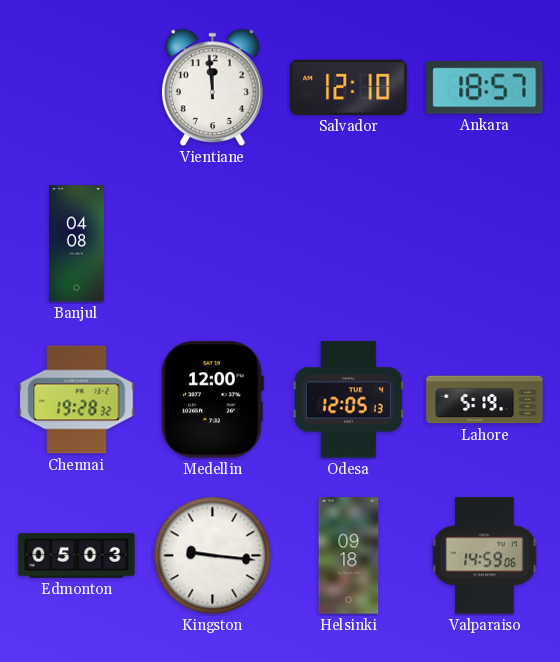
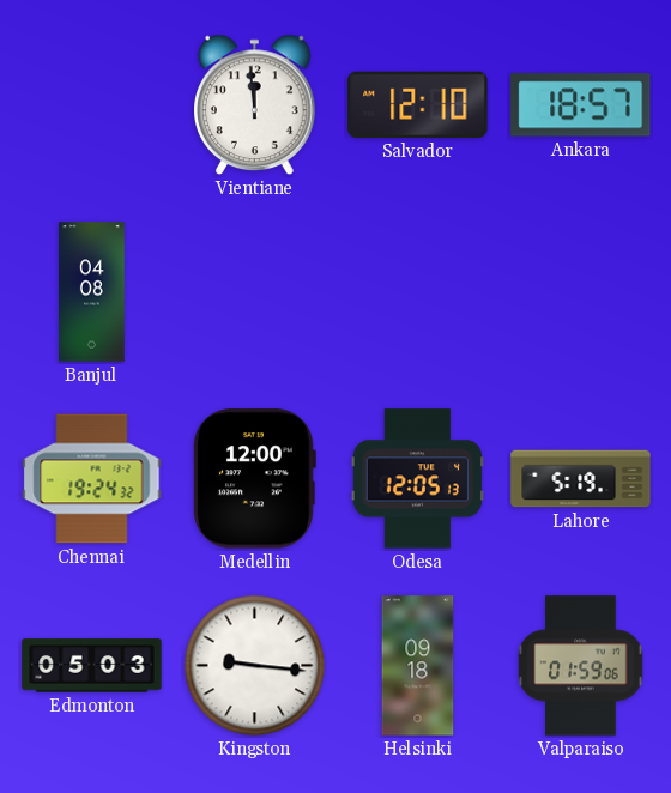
Chennai: 19:28 -> 19:24
Valparaiso: 14:59 -> 01:59
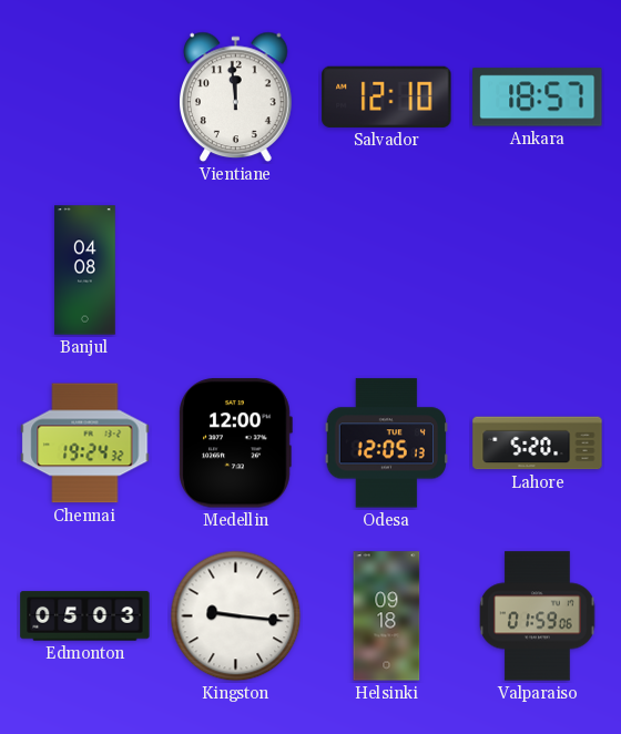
Lahore: 5:19 -> 5:20
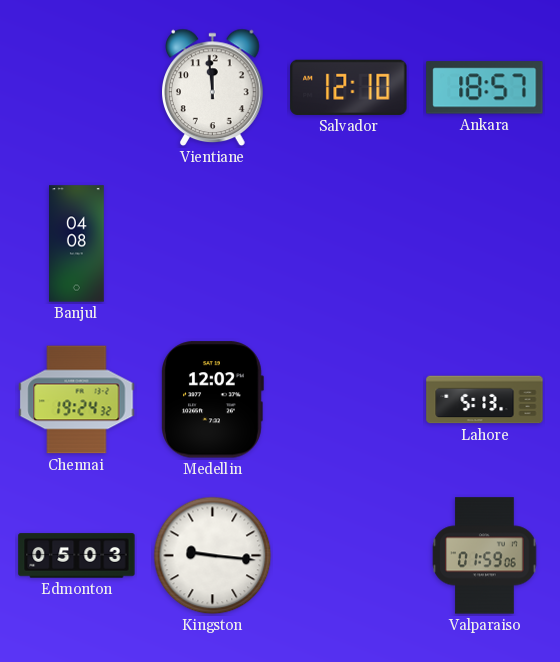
Medellin: 12:00 -> 12:02
Odesa: 12:05 -> none
Lahore: 5:20 -> 5:13
Helsinki: 09:18 -> none
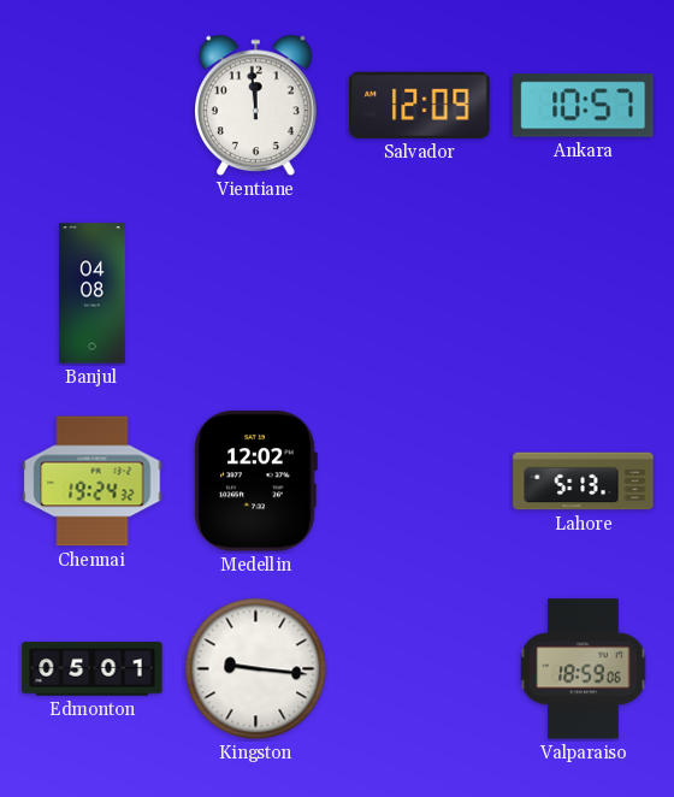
Salvador: 12:10 -> 12:09
Ankara: 18:57 -> 10:57
Edmonton: 05:03 -> 05:01
Valparaiso: 01:59 -> 18:59
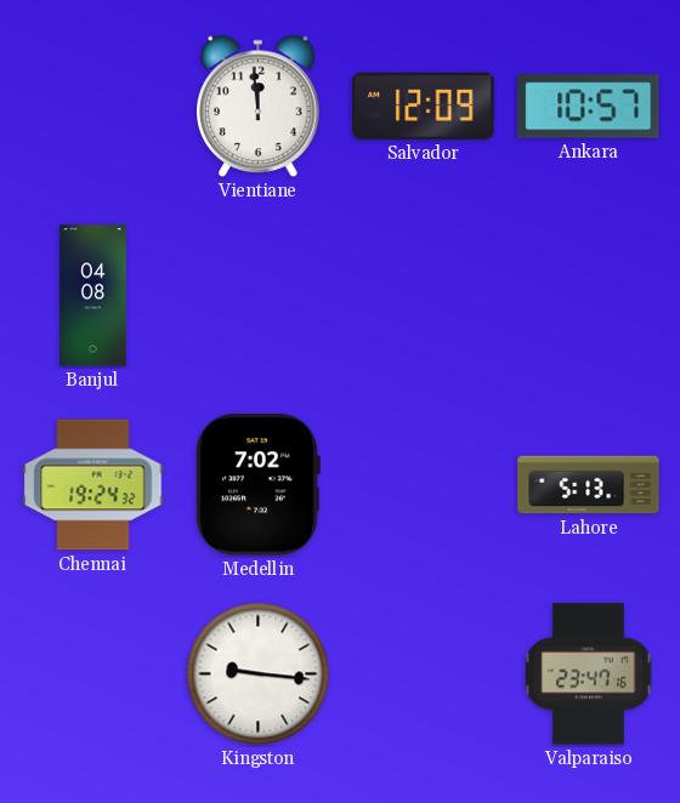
Medellin: 12:02 -> 7:02
Edmonton: 05:01 -> none
Valparaiso: 18:59 -> 23:47
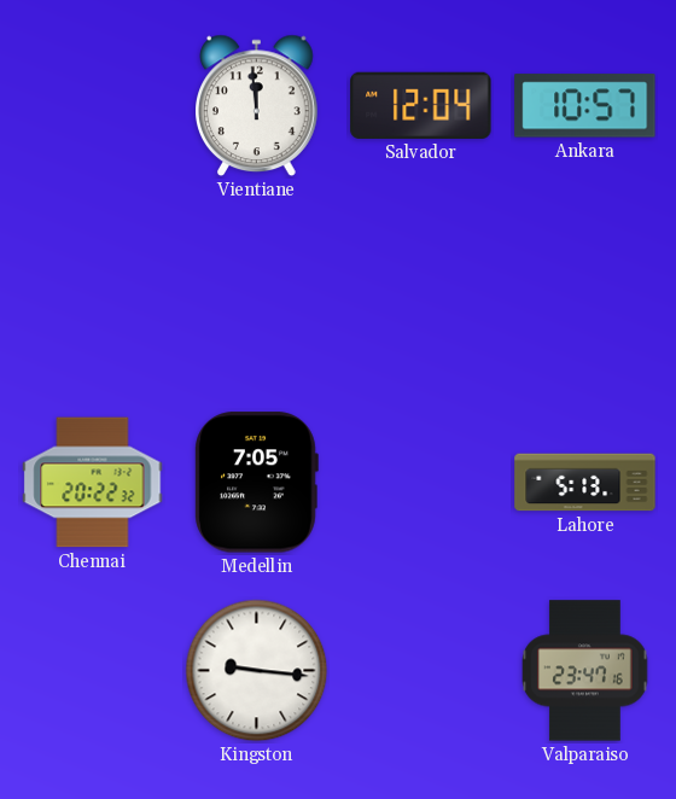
Salvador: 12:09 -> 12:04
Banjul: 04:08 -> none
Chennai: 19:24 -> 20:22
Medellin: 7:02 -> 7:05
